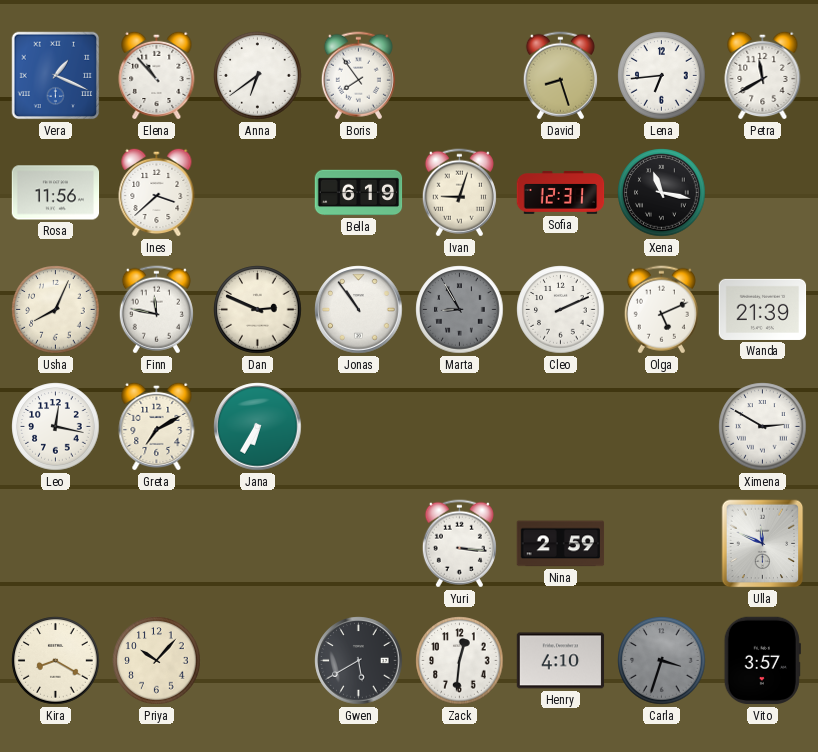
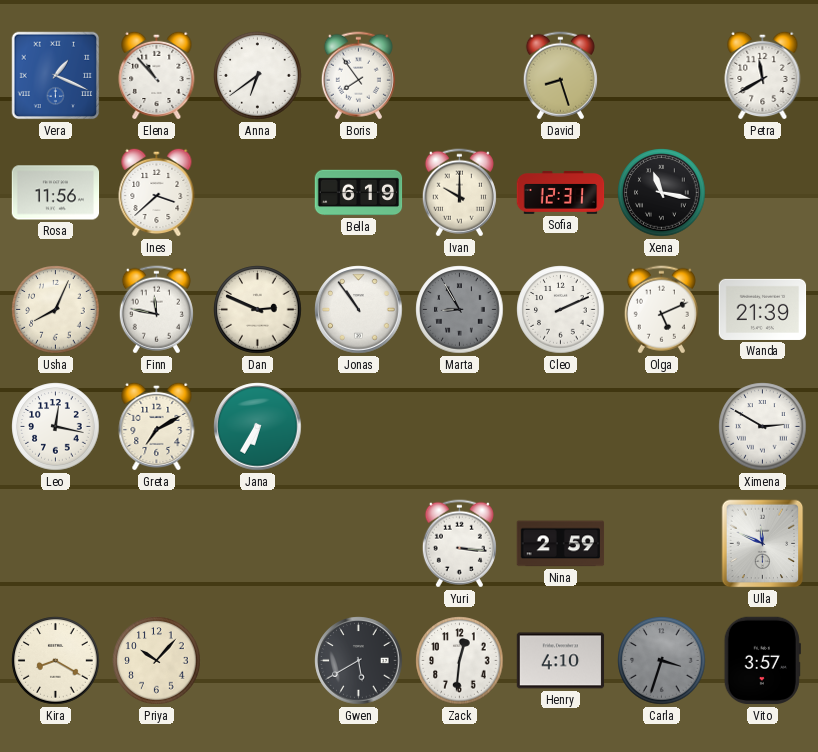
Lena: 6:44 -> none
Ivan: 9:03 -> 10:00
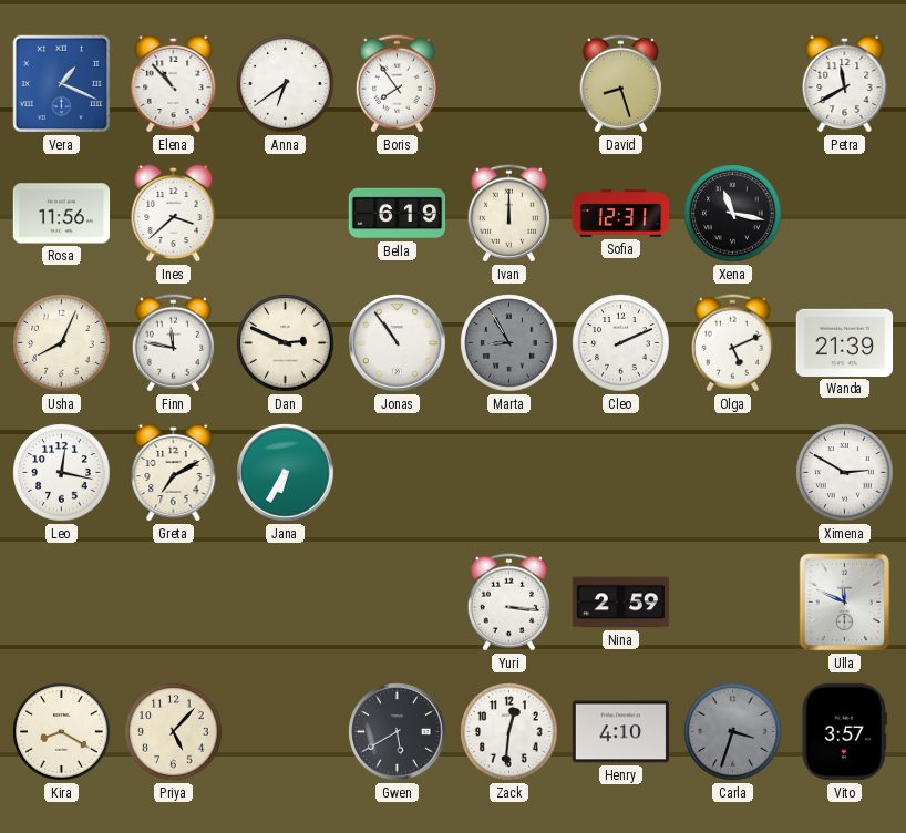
Ivan: 10:00 -> 12:00
Priya: 10:07 -> 5:07
